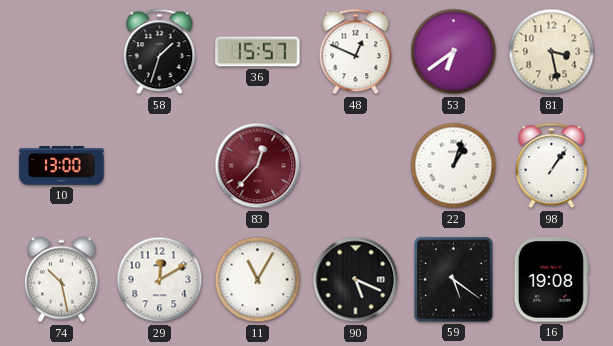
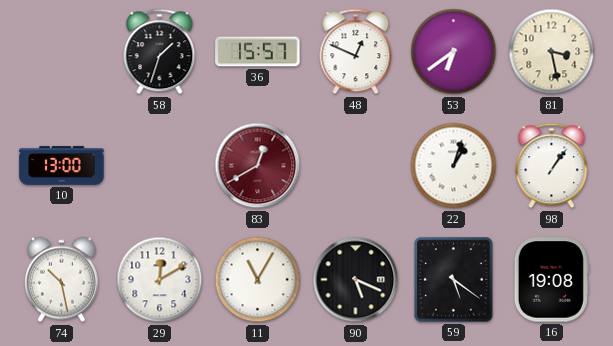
83: 12:37 -> 12:40
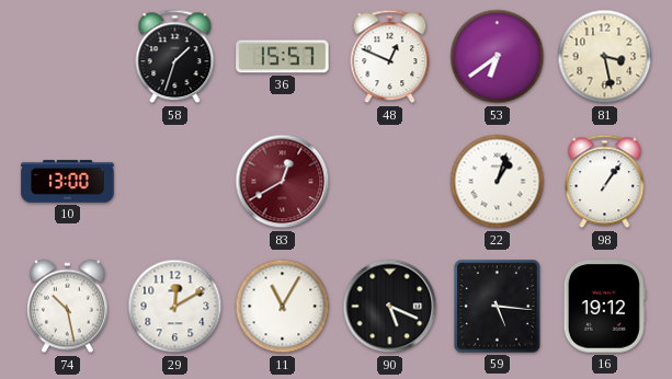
59: 5:21 -> 5:16
16: 19:08 -> 19:12
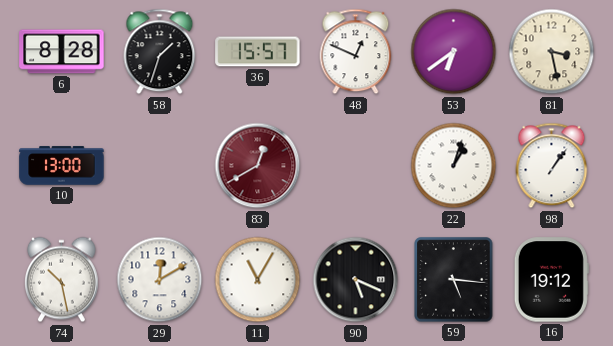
6: none -> 8:28
